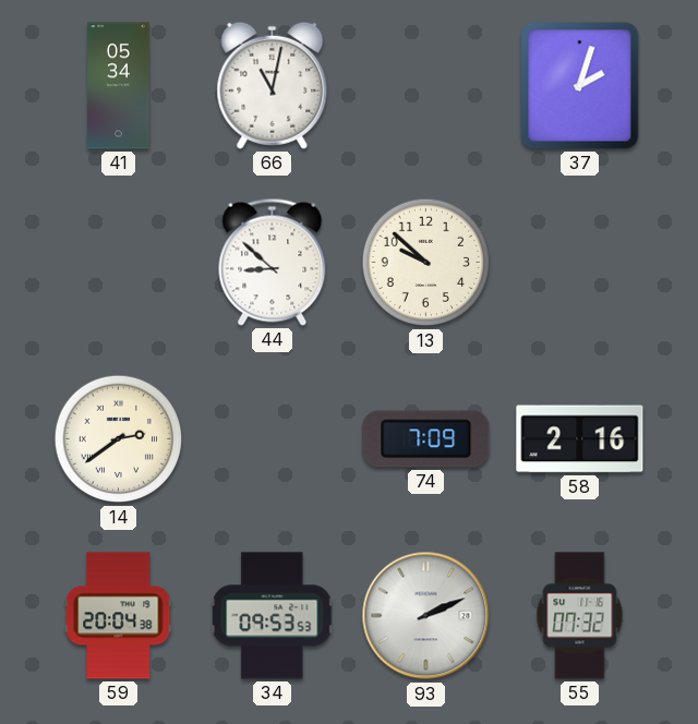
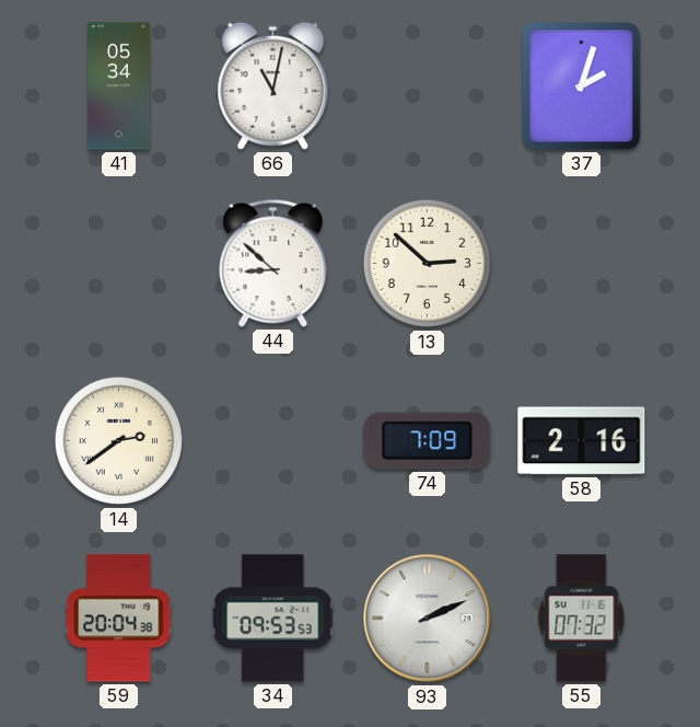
13: 9:52 -> 2:52
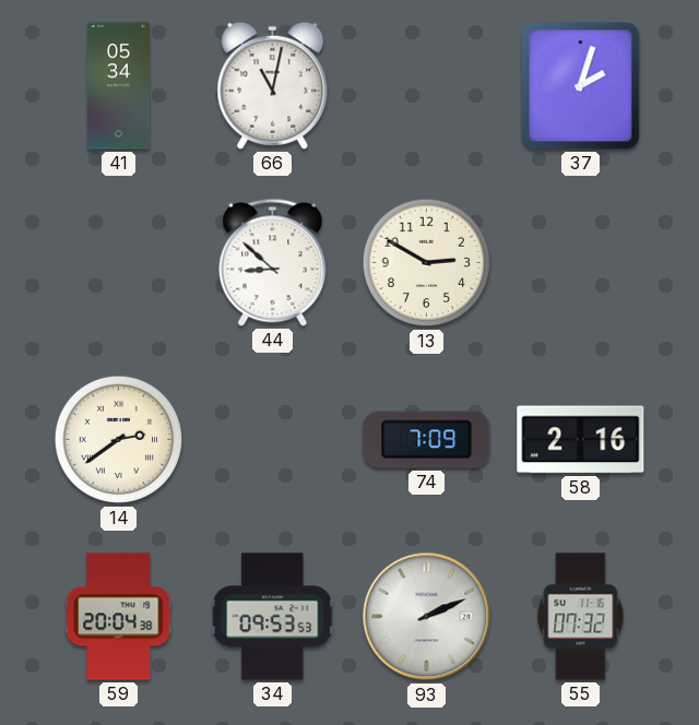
13: 2:52 -> 2:50
